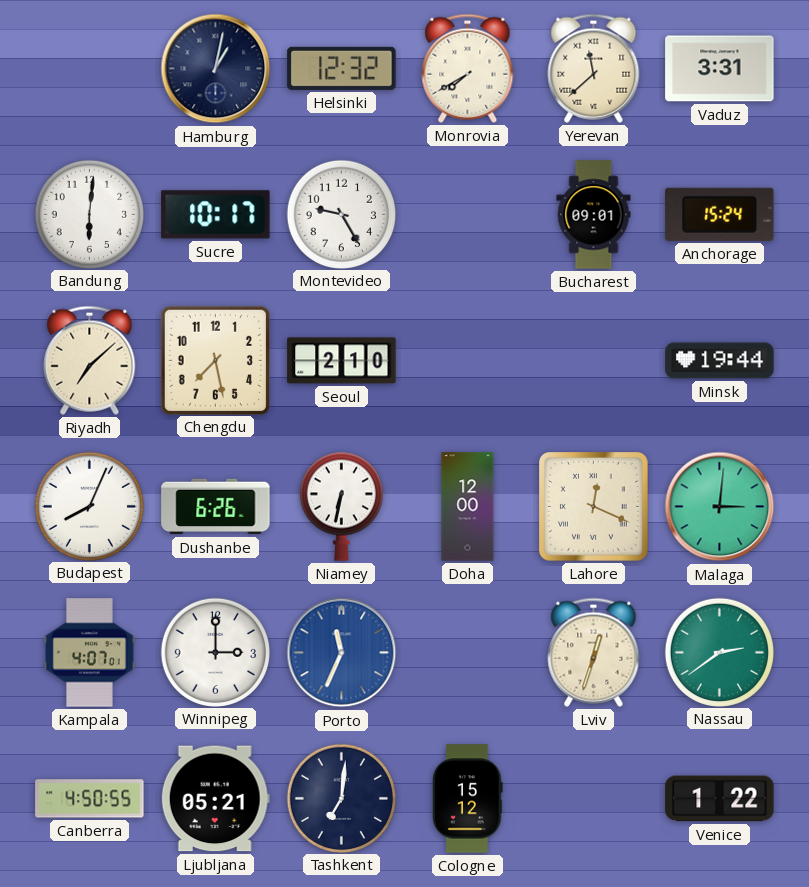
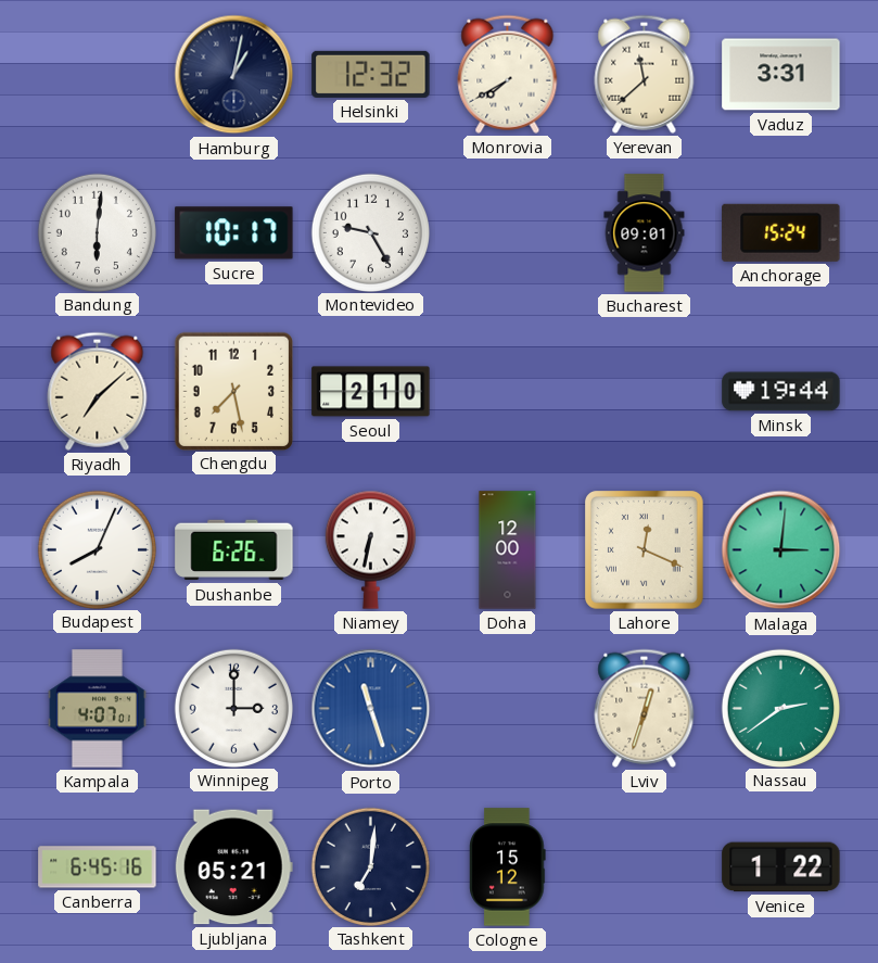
Porto: 11:34 -> 11:27
Canberra: 4:50 -> 6:45
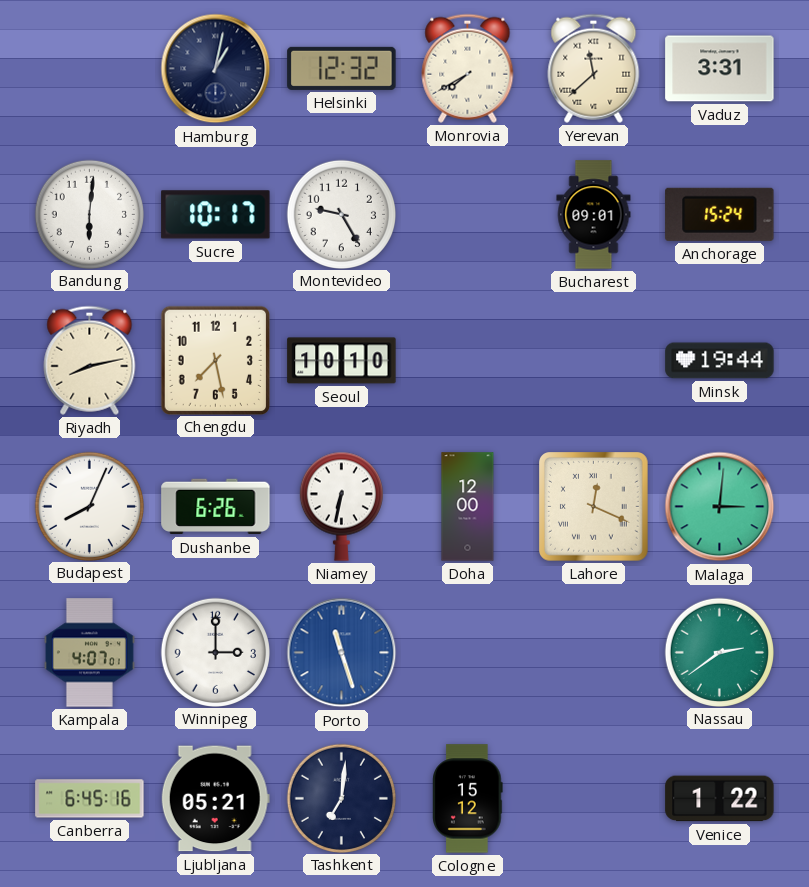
Riyadh: 7:08 -> 8:13
Seoul: 2:10 -> 10:10
Lviv: 12:33 -> none
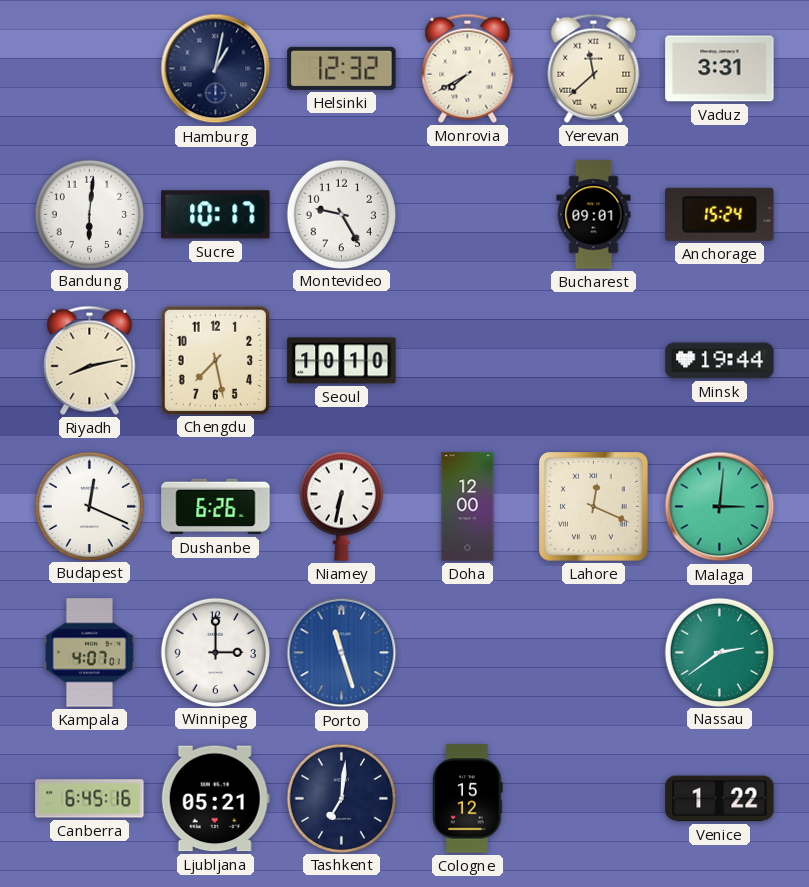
Budapest: 8:04 -> 12:19
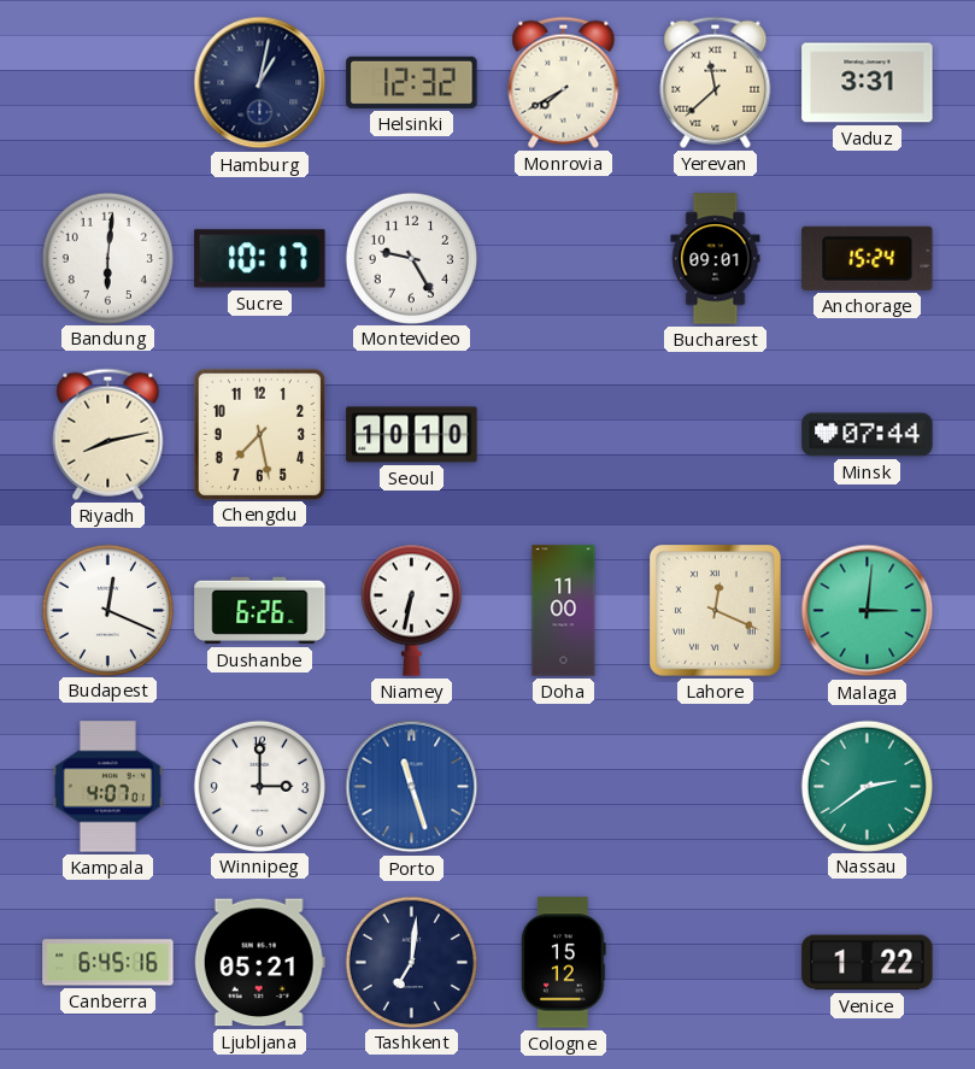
Minsk: 19:44 -> 07:44
Doha: 12:00 -> 11:00
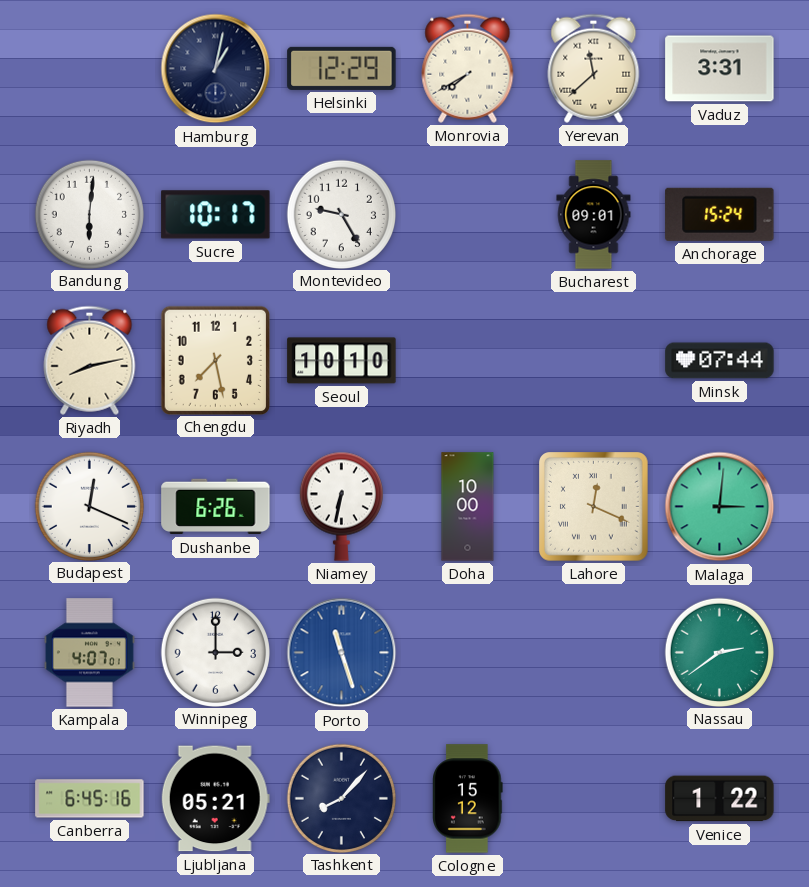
Helsinki: 12:32 -> 12:29
Doha: 11:00 -> 10:00
Tashkent: 7:01 -> 8:07
